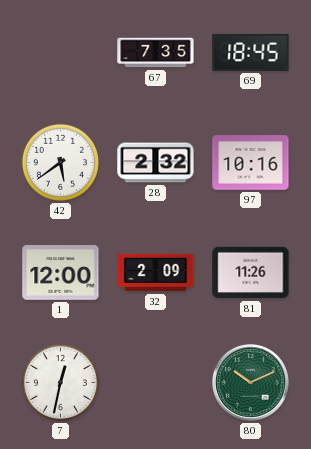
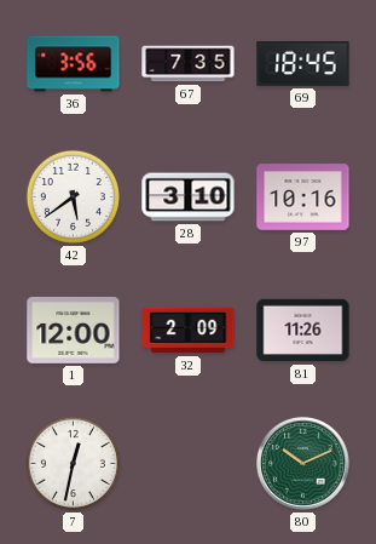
36: none -> 3:56
28: 2:32 -> 3:10
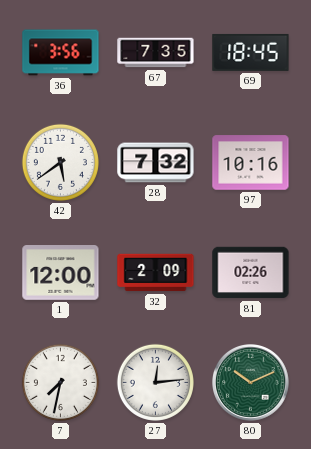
28: 3:10 -> 7:32
81: 11:26 -> 02:26
7: 12:32 -> 7:32
27: none -> 12:14
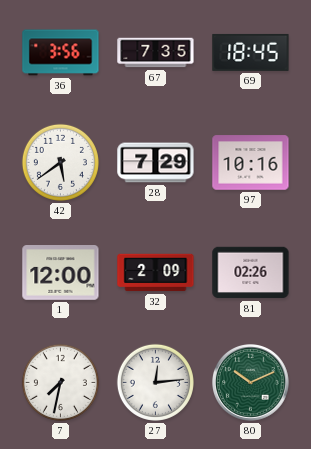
28: 7:32 -> 7:29
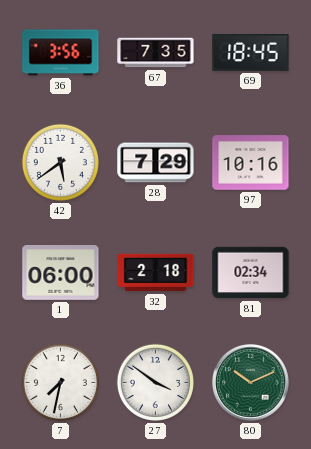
1: 12:00 -> 06:00
32: 2:09 -> 2:18
81: 02:26 -> 02:34
27: 12:14 -> 3:51
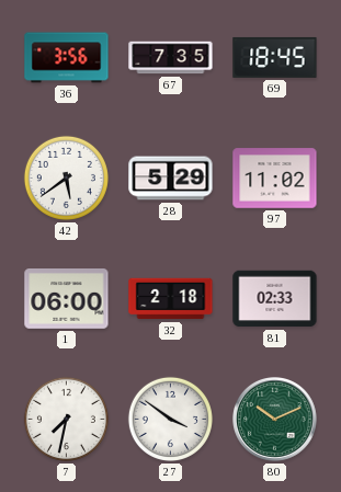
28: 7:29 -> 5:29
97: 10:16 -> 11:02
81: 02:34 -> 02:33
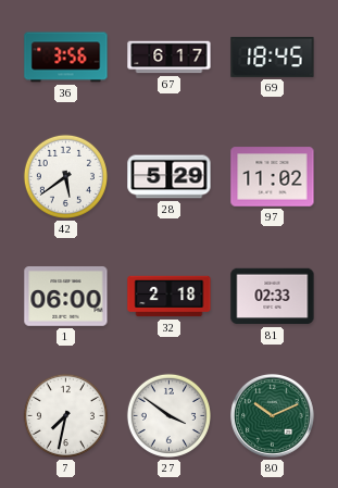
67: 7:35 -> 6:17
